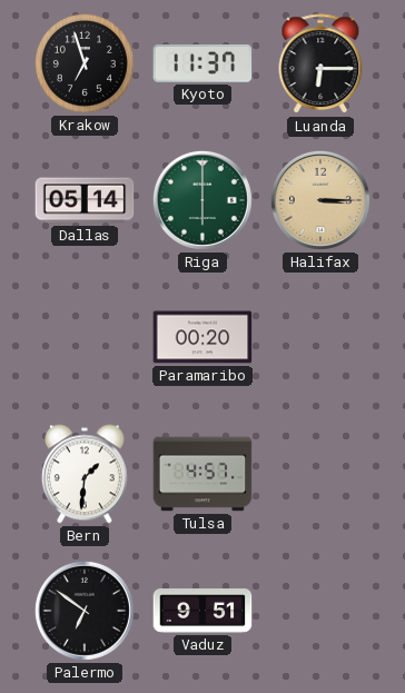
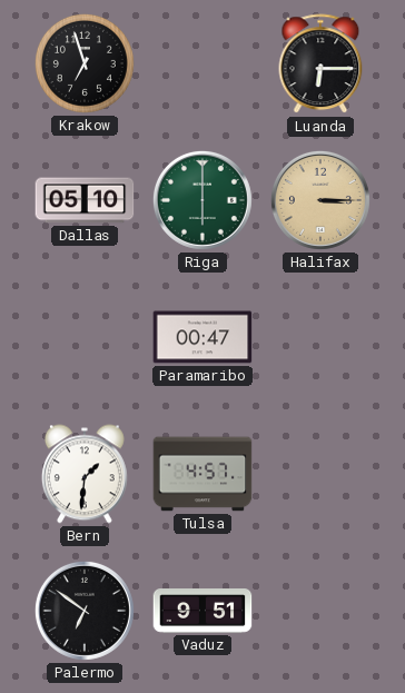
Kyoto: 11:37 -> none
Dallas: 05:14 -> 05:10
Paramaribo: 00:20 -> 00:47
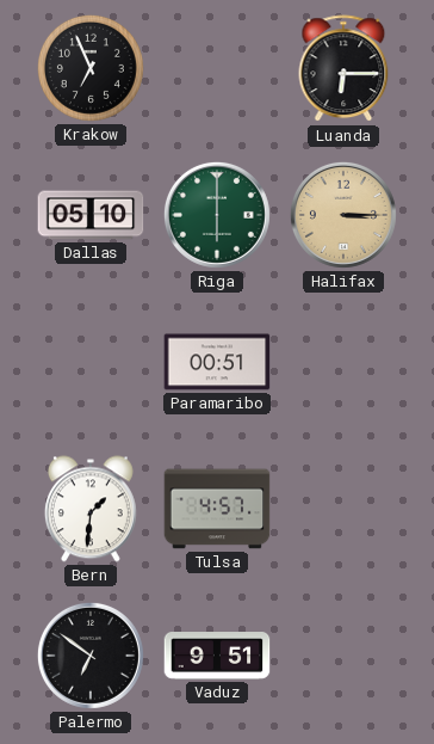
Krakow: 6:57 -> 6:56
Paramaribo: 00:47 -> 00:51
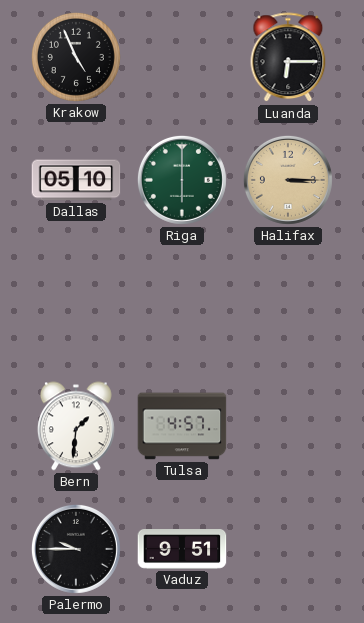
Krakow: 6:56 -> 4:56
Paramaribo: 00:51 -> none
Palermo: 6:51 -> 9:45
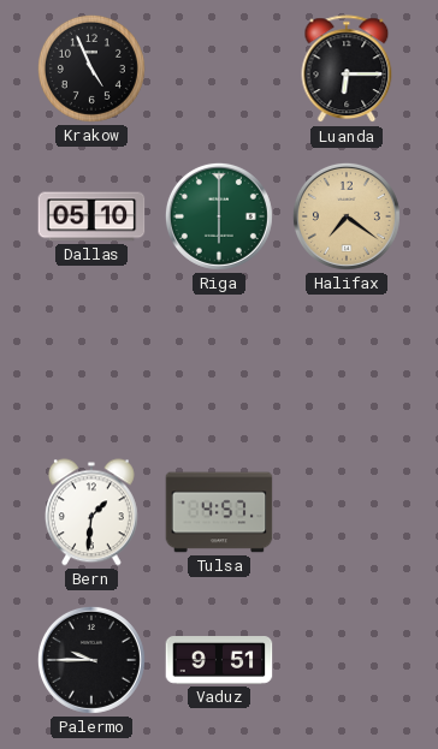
Halifax: 3:15 -> 7:21
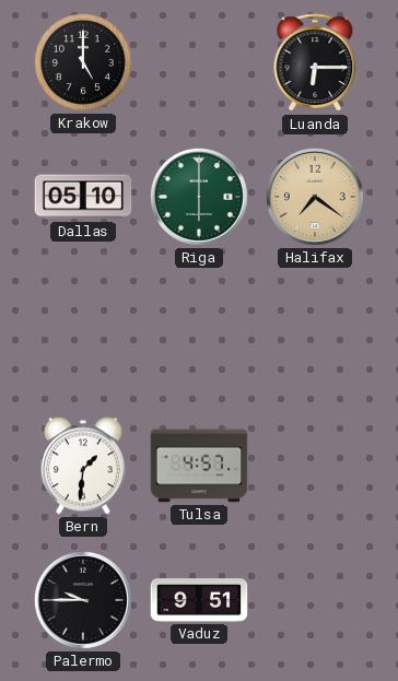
Krakow: 4:56 -> 5:00
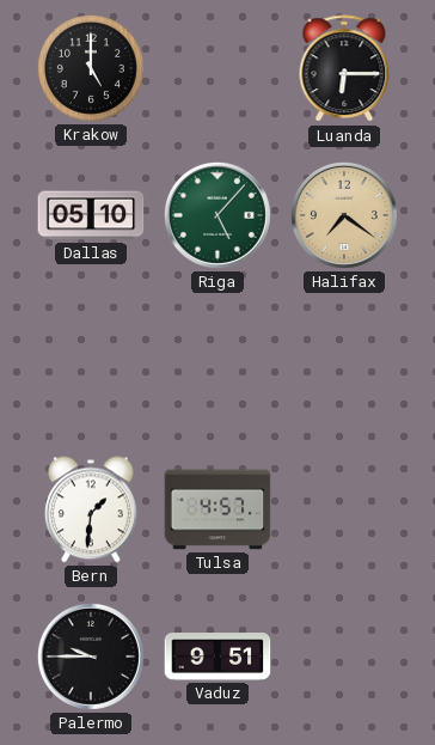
Riga: 6:00 -> 5:07
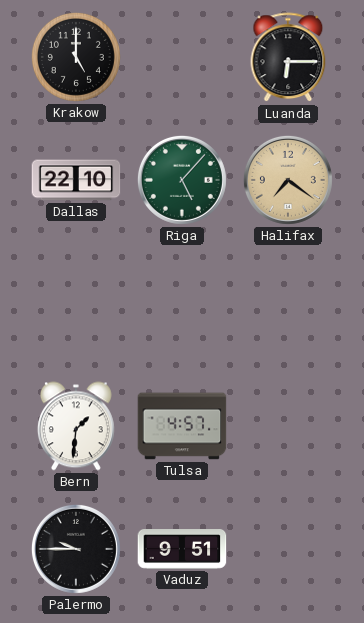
Dallas: 05:10 -> 22:10
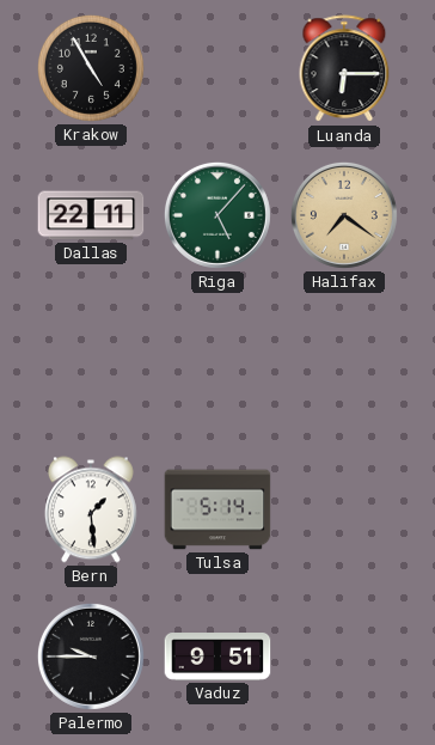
Krakow: 5:00 -> 4:55
Dallas: 22:10 -> 22:11
Bern: 1:31 -> 1:29
Tulsa: 4:57 -> 5:14
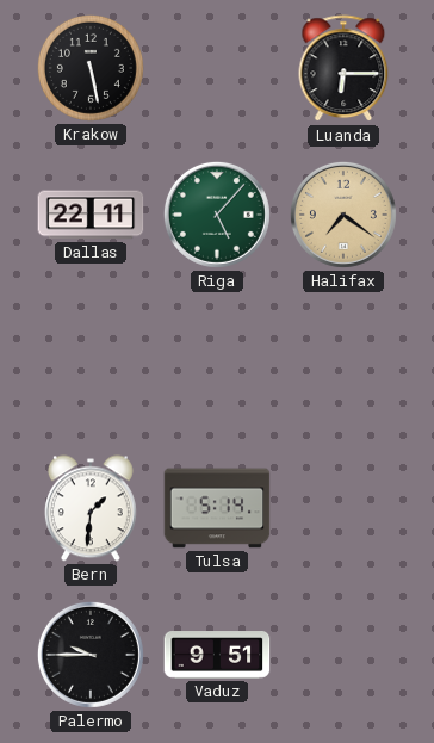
Krakow: 4:55 -> 5:28
Bern: 1:29 -> 1:31
